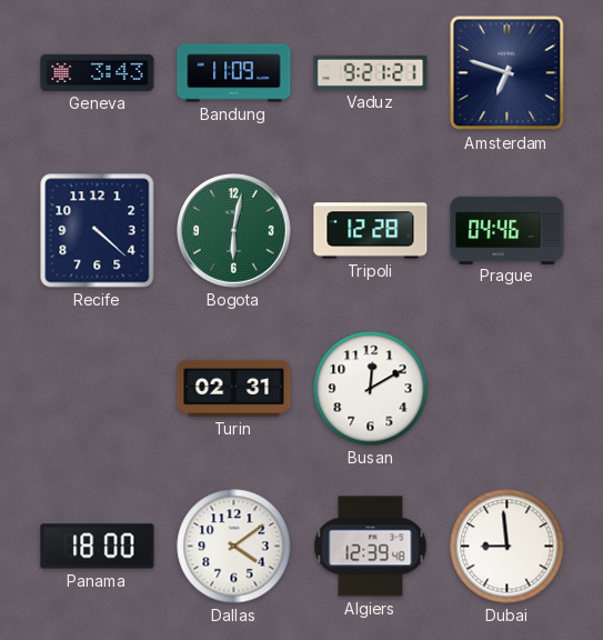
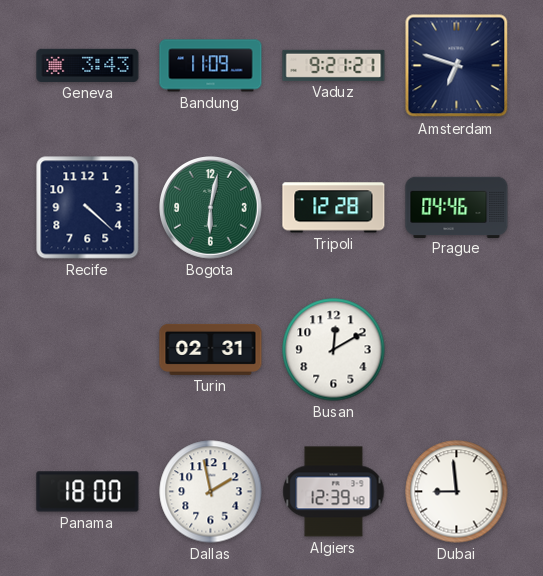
Dallas: 4:09 -> 1:58
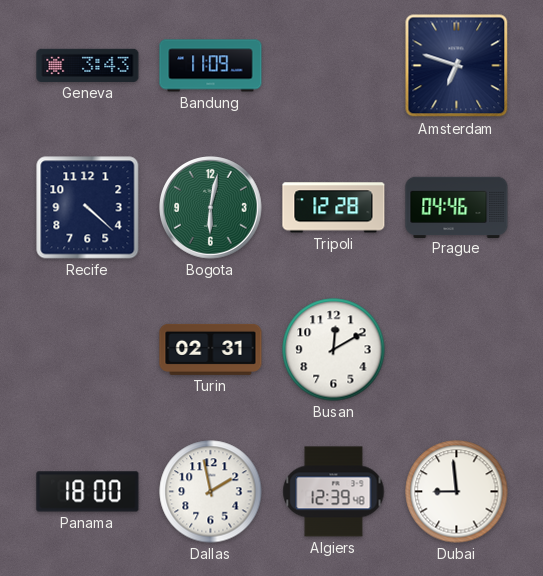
Vaduz: 9:21 -> none
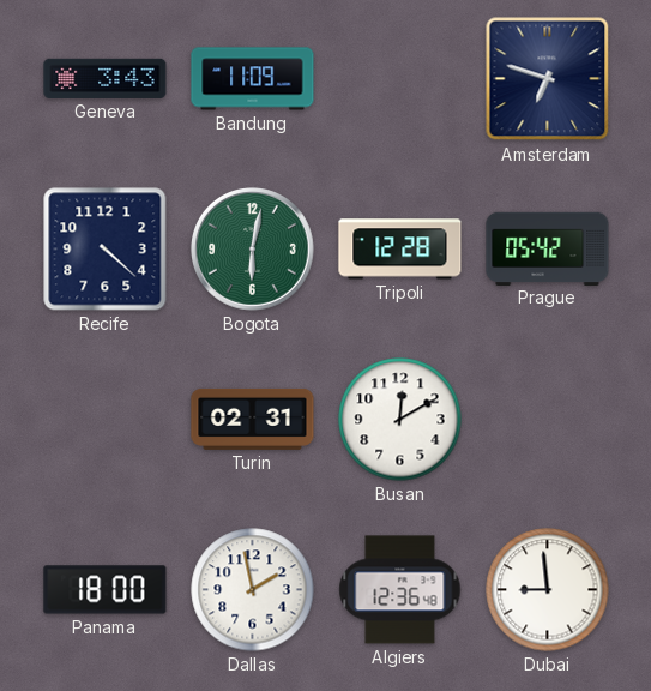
Prague: 04:46 -> 05:42
Algiers: 12:39 -> 12:36
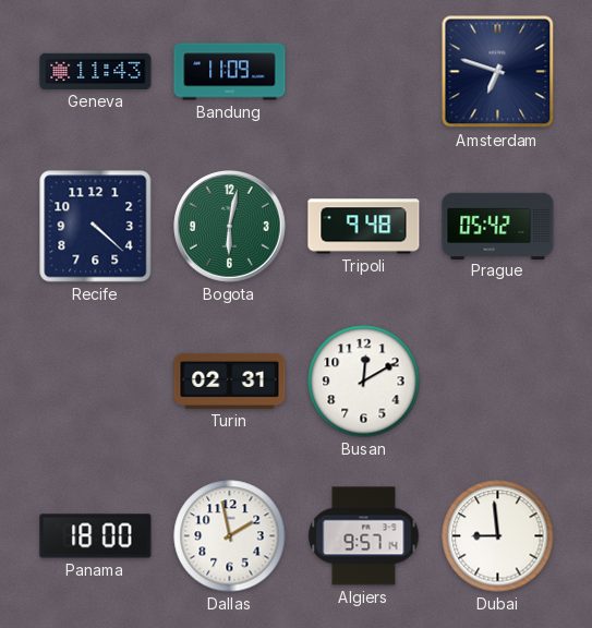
Geneva: 3:43 -> 11:43
Tripoli: 12:28 -> 9:48
Algiers: 12:36 -> 9:57
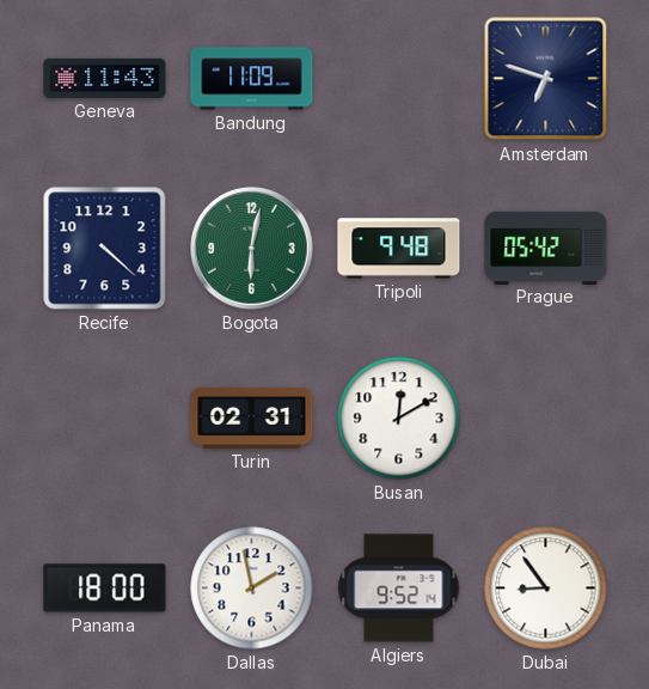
Algiers: 9:57 -> 9:52
Dubai: 8:59 -> 8:54
